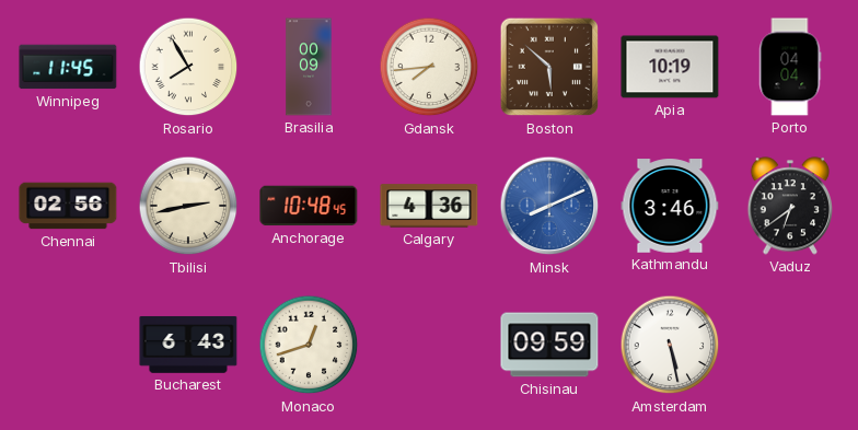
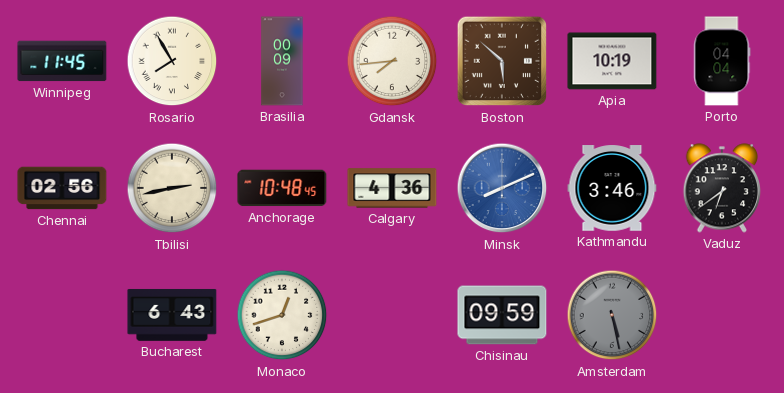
Amsterdam dial: white -> grey
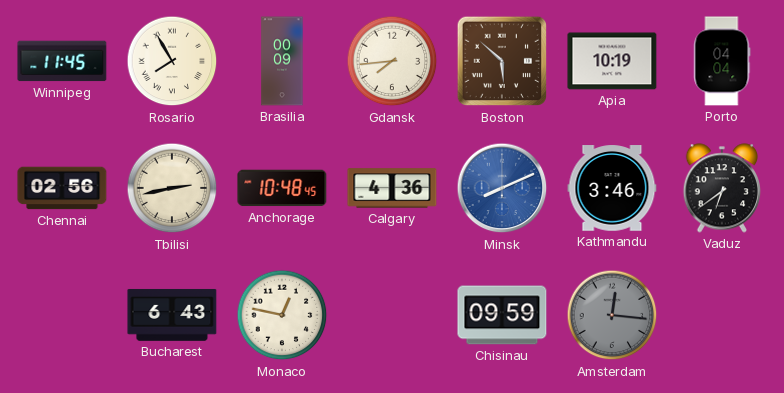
Monaco: 12:42 -> 12:47
Amsterdam: 5:28 -> 12:16
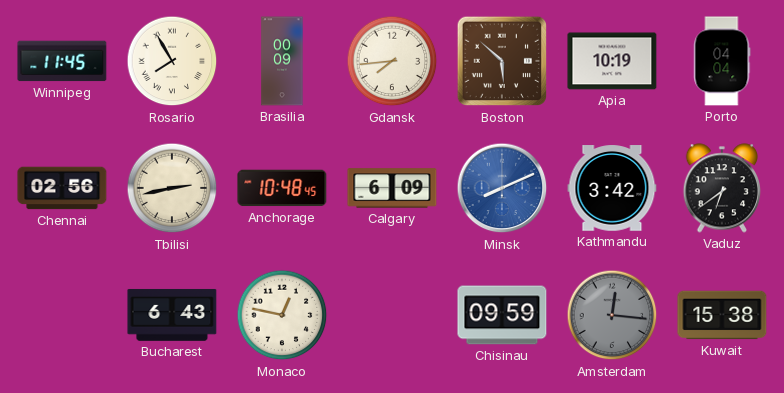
Calgary: 4:36 -> 6:09
Kathmandu: 3:46 -> 3:42
Kuwait: none -> 15:38
